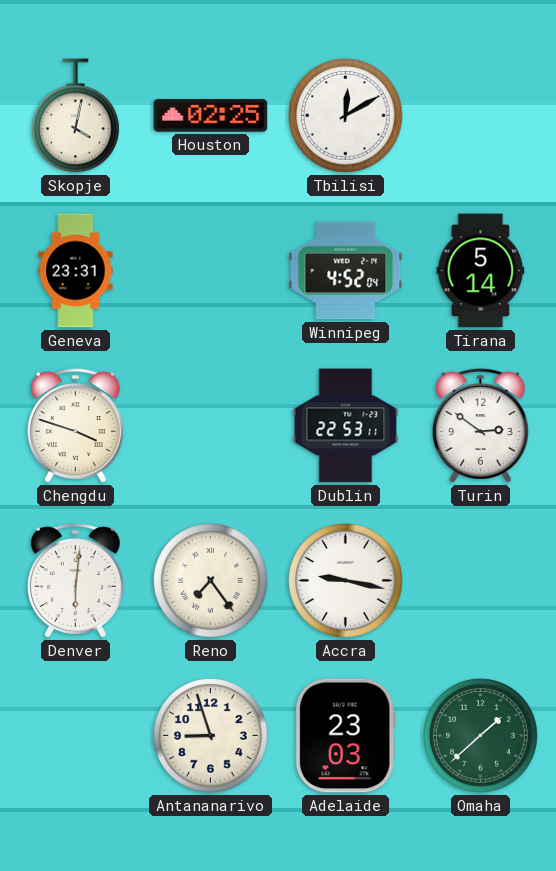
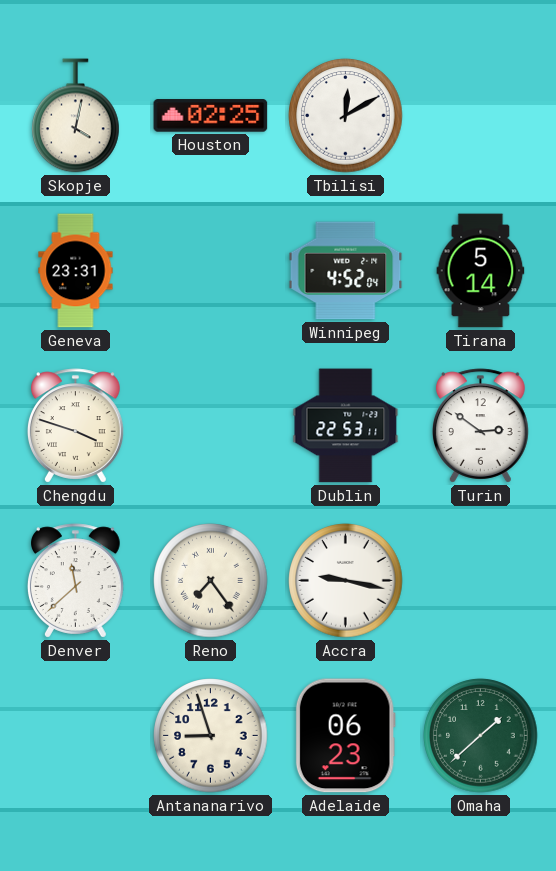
Denver: 6:01 -> 11:38
Adelaide: 23:03 -> 06:23
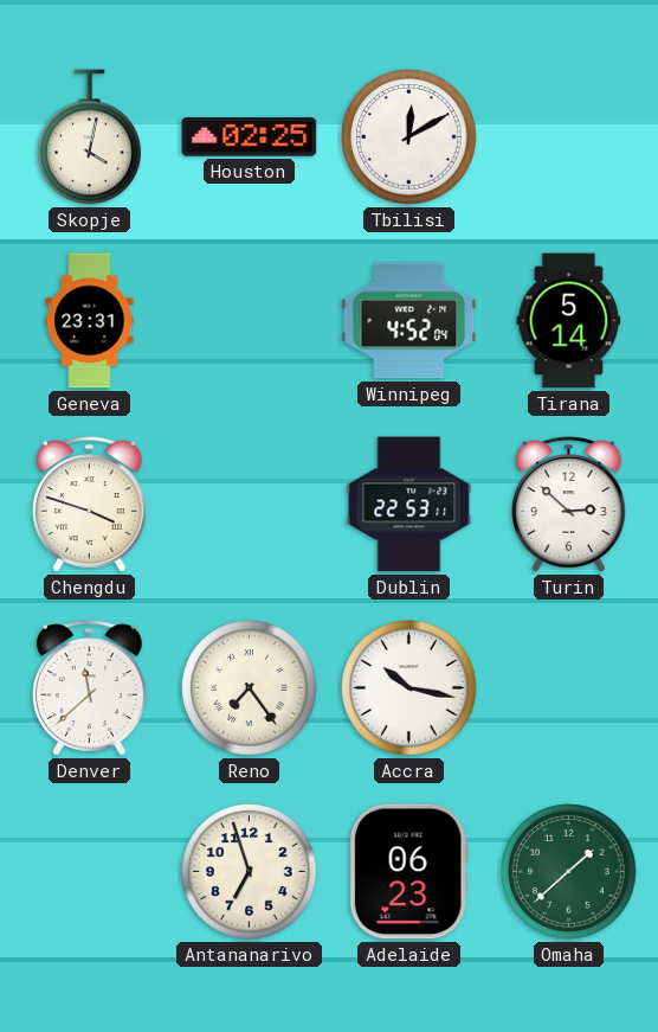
Turin: 2:51 -> 2:52
Accra: 9:17 -> 10:17
Antananarivo: 8:57 -> 6:57
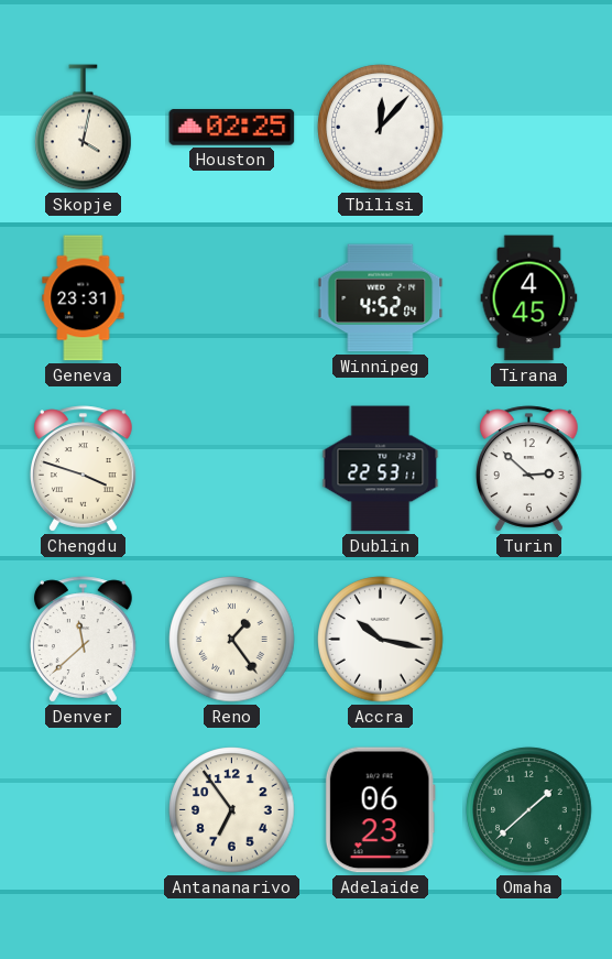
Tbilisi: 12:10 -> 12:07
Tirana: 5:14 -> 4:45
Reno: 7:24 -> 1:24
Antananarivo: 6:57 -> 6:54
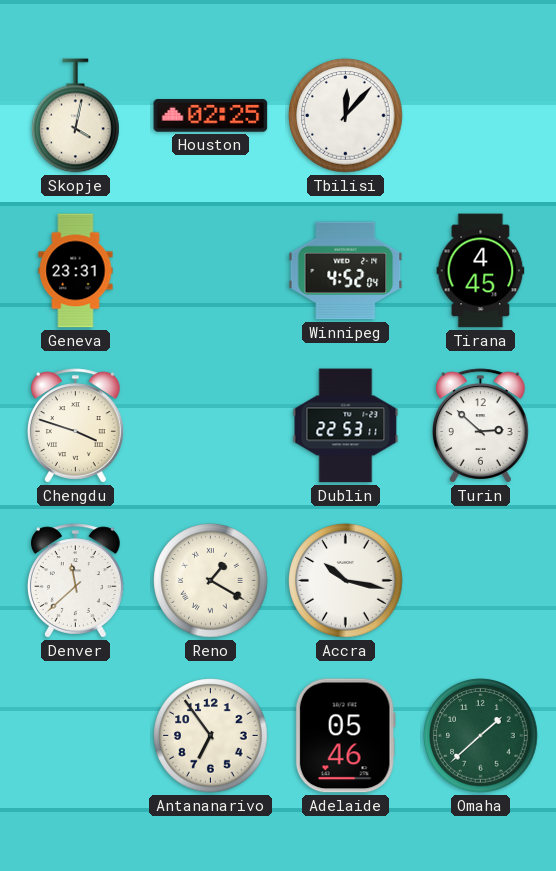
Reno: 1:24 -> 1:20
Adelaide: 06:23 -> 05:46
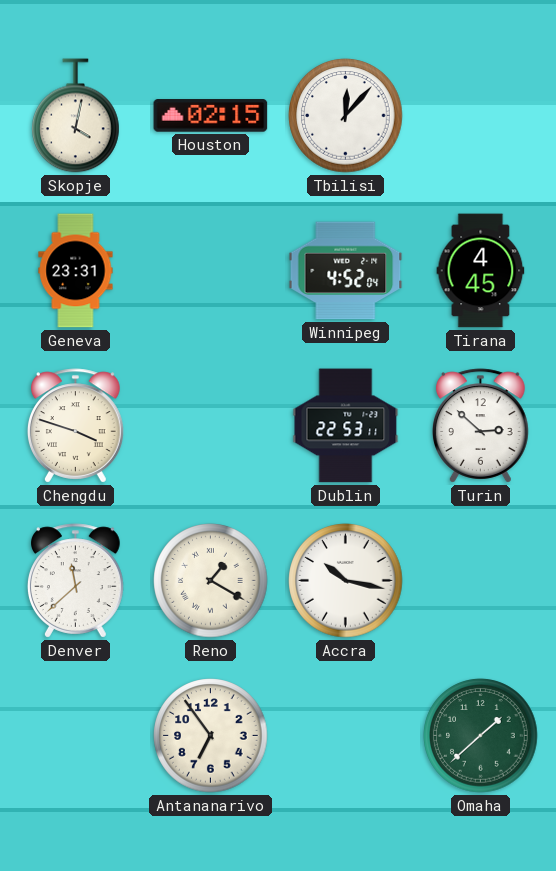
Houston: 02:25 -> 02:15
Adelaide: 05:46 -> none
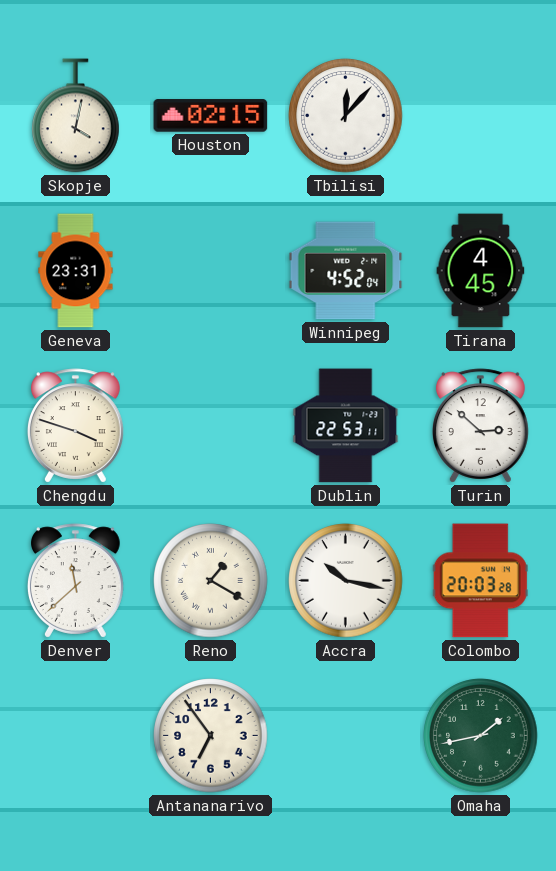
Colombo: none -> 20:03
Omaha: 1:38 -> 1:43
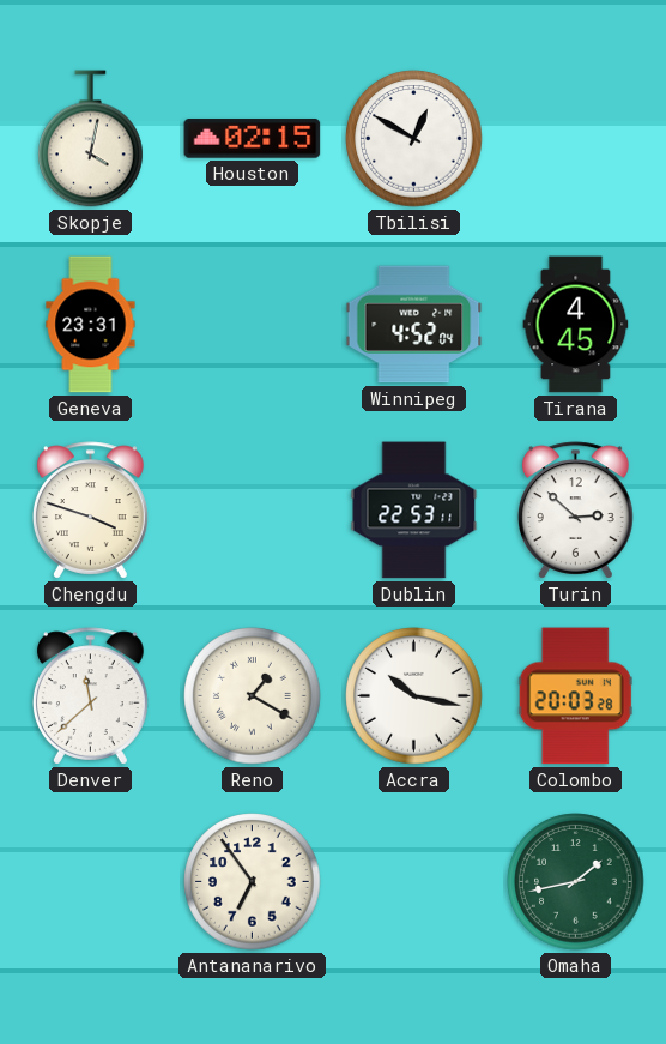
Tbilisi: 12:07 -> 12:50
